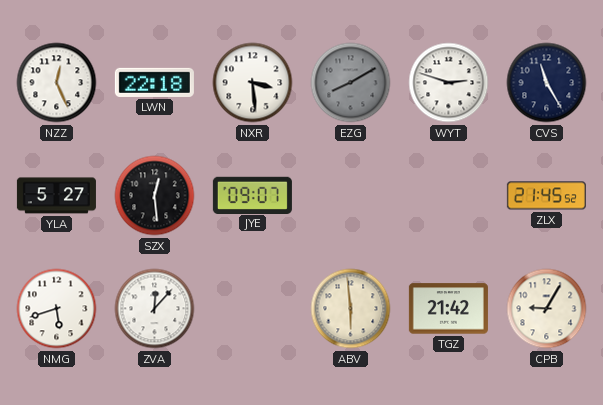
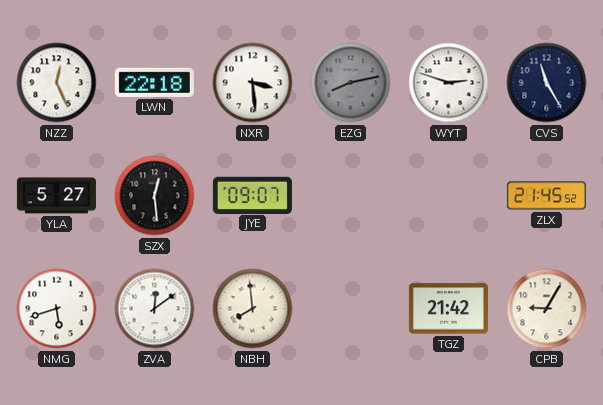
EZG: 8:10 -> 8:13
ZVA: 12:07 -> 12:09
NBH: none -> 7:59
ABV: 5:59 -> none
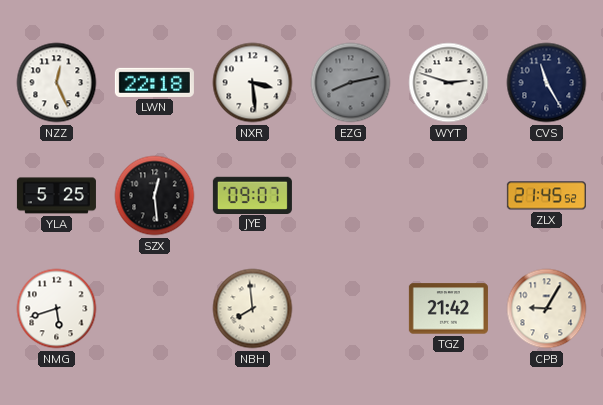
YLA: 5:27 -> 5:25
ZVA: 12:09 -> none
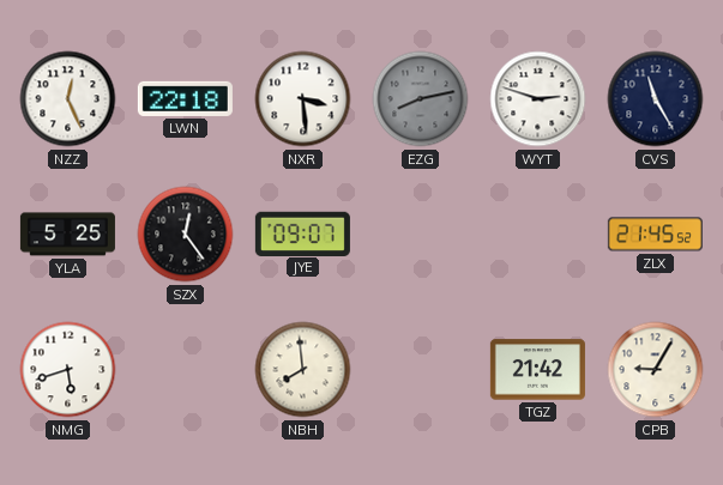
SZX: 12:29 -> 12:24
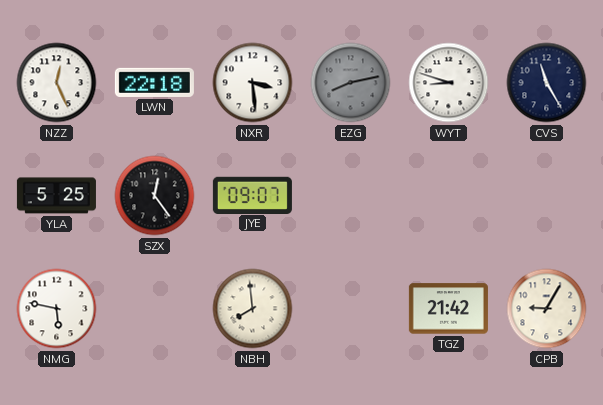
WYT: 2:48 -> 8:48
ZLX: 21:45 -> none
NMG: 5:42 -> 5:47
